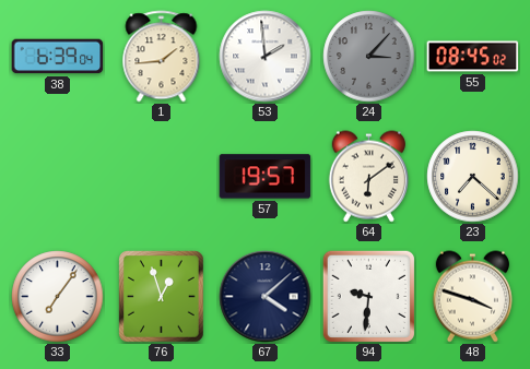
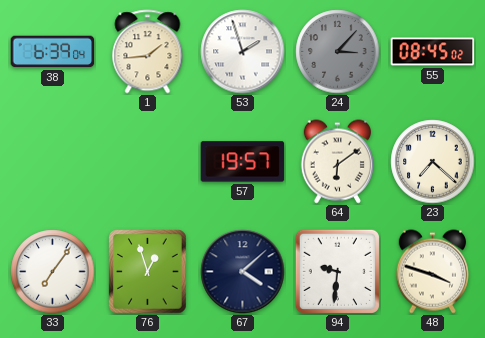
53: 1:59 -> 1:57
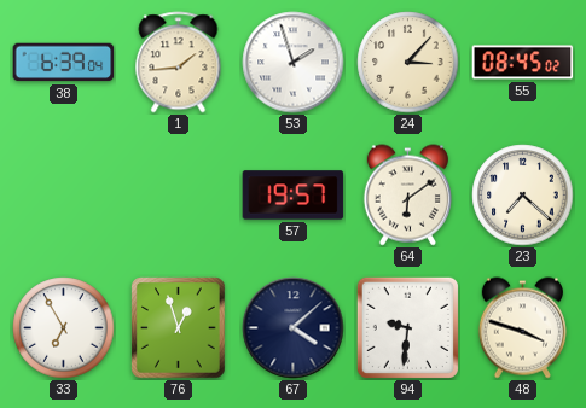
24 dial: grey -> cream
33: 7:06 -> 6:55
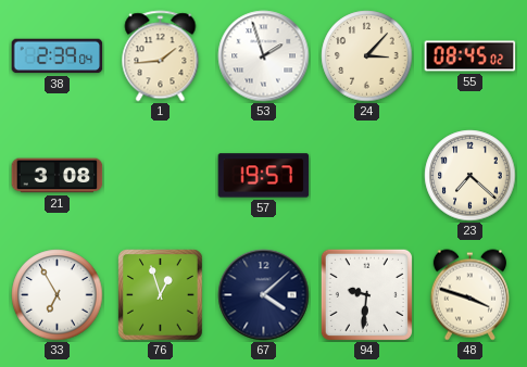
38: 6:39 -> 2:39
21: none -> 3:08
64: 6:09 -> none
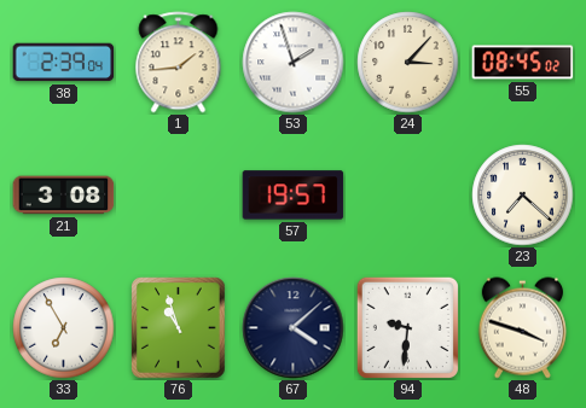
76: 12:57 -> 10:57
